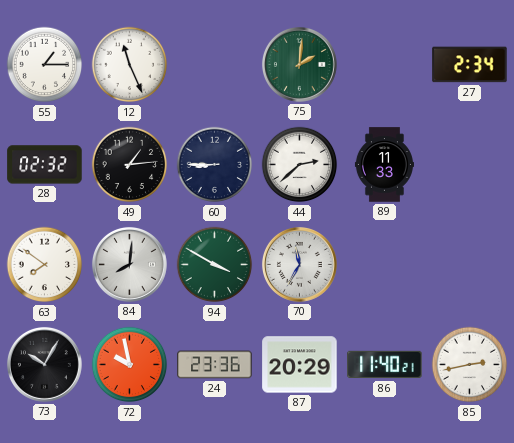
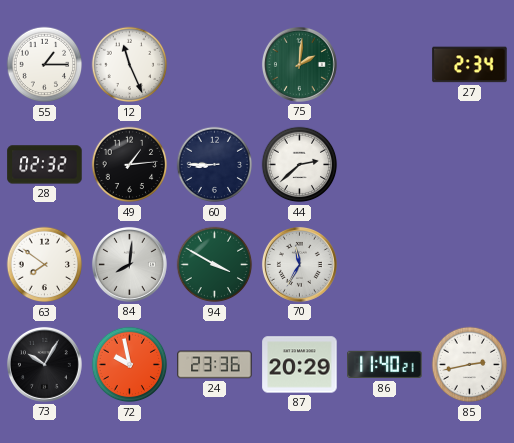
89: 11:33 -> none
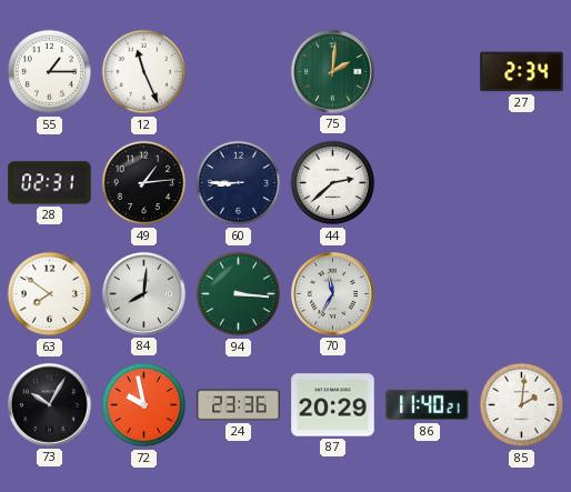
28: 02:32 -> 02:31
94: 3:50 -> 3:16
85: 2:43 -> 2:01
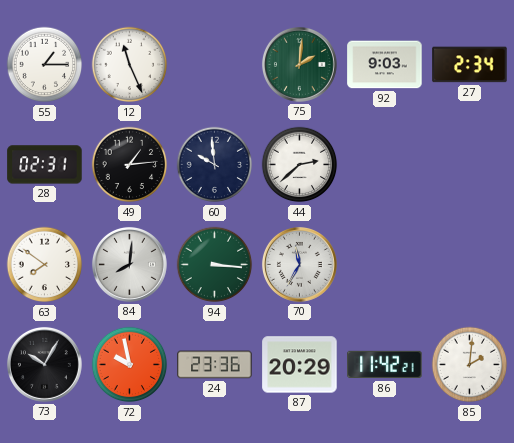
92: none -> 9:03
60: 8:45 -> 9:59
86: 11:40 -> 11:42
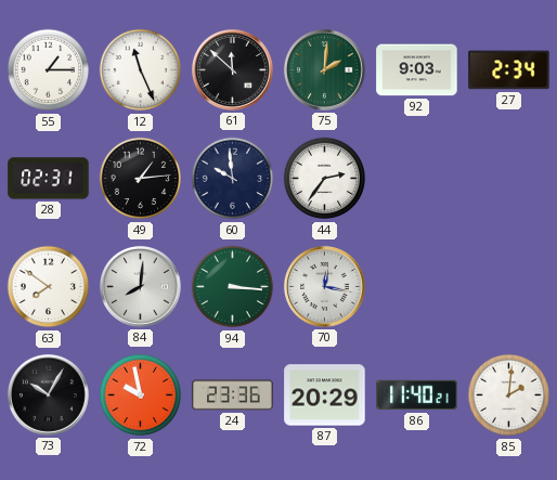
61: none -> 11:52
44: 2:38 -> 2:36
70: 11:35 -> 12:17
86: 11:42 -> 11:40
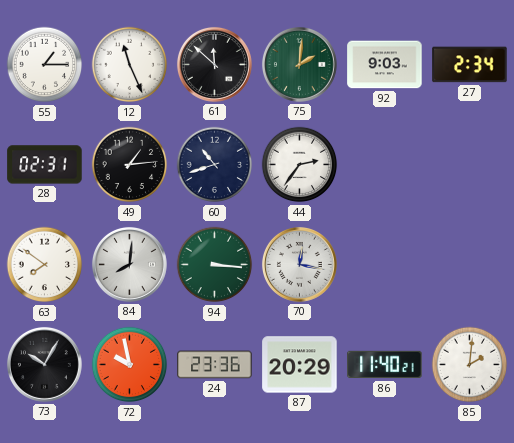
60: 9:59 -> 10:42
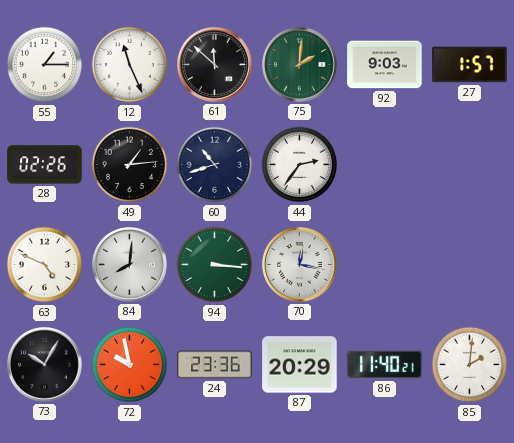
27: 2:34 -> 1:57
28: 02:31 -> 02:26
63: 7:51 -> 4:49
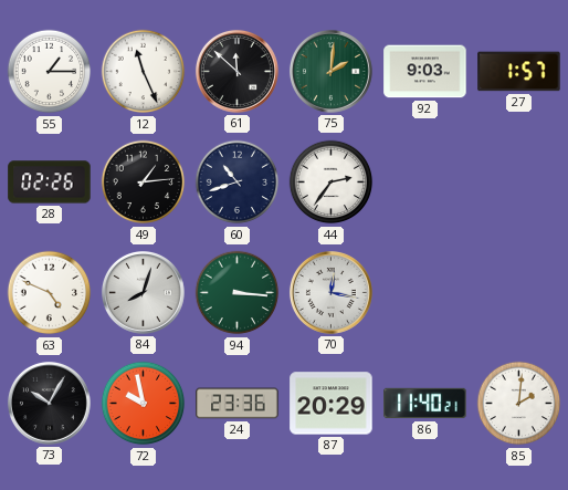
84: 8:01 -> 8:03
